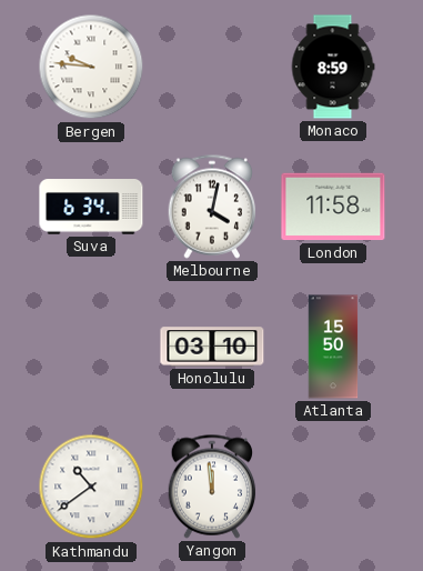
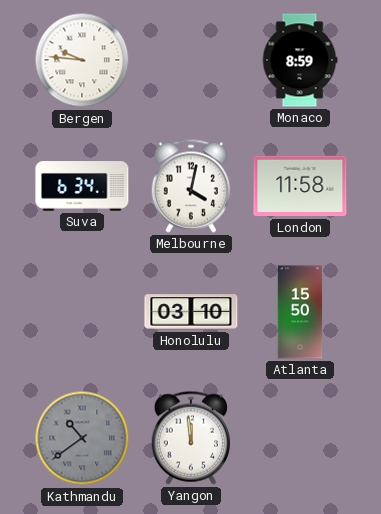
Kathmandu dial: white -> grey
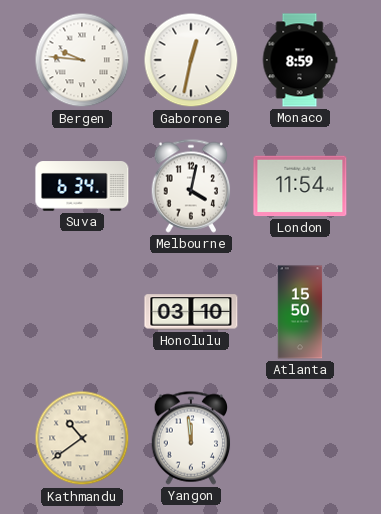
Gaborone: none -> 12:32
London: 11:58 -> 11:54
Kathmandu dial: grey -> cream
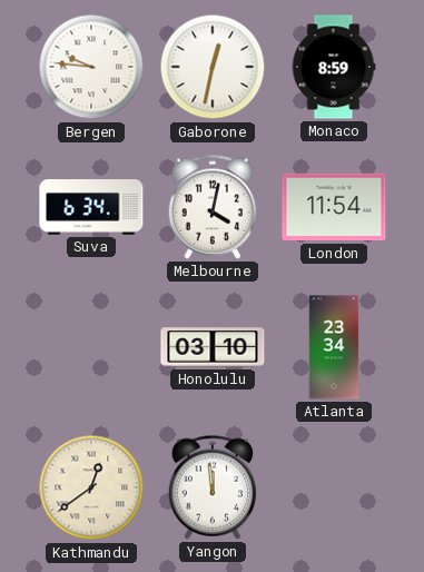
Atlanta: 15:50 -> 23:34
Kathmandu: 10:39 -> 12:39
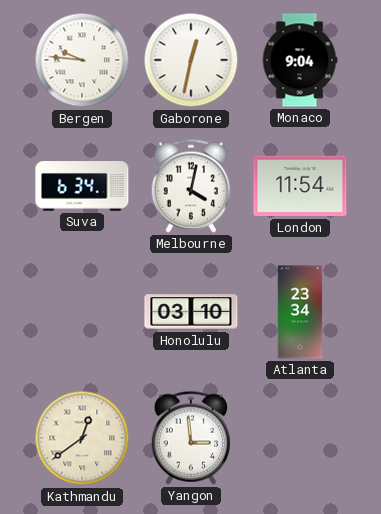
Monaco: 8:59 -> 9:04
Yangon: 11:59 -> 2:59
